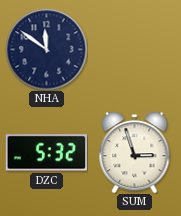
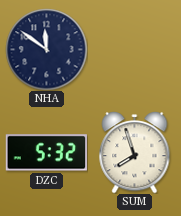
SUM: 2:57 -> 7:57
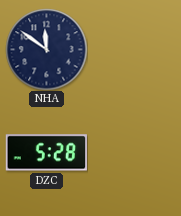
DZC: 5:32 -> 5:28
SUM: 7:57 -> none
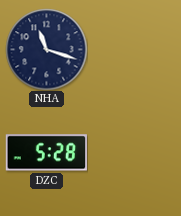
NHA: 11:51 -> 11:18
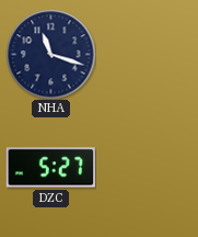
DZC: 5:28 -> 5:27
